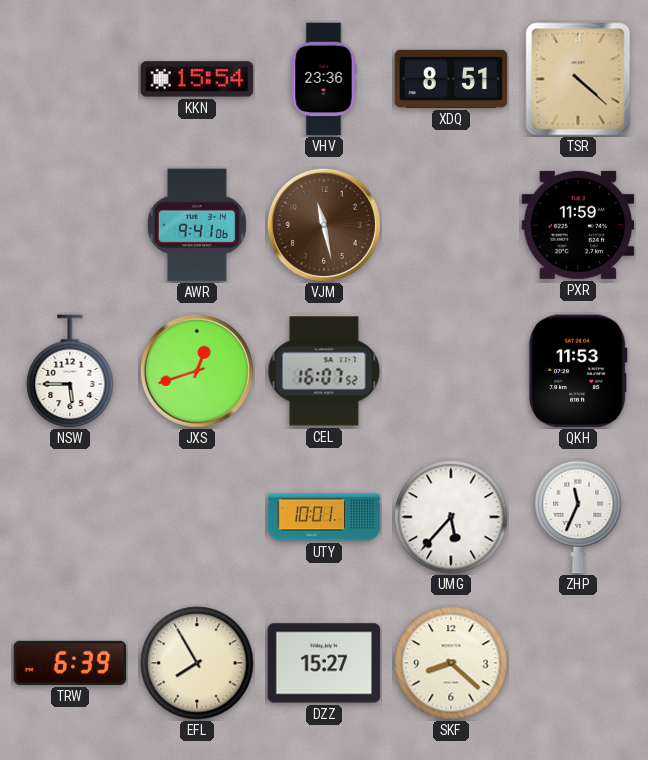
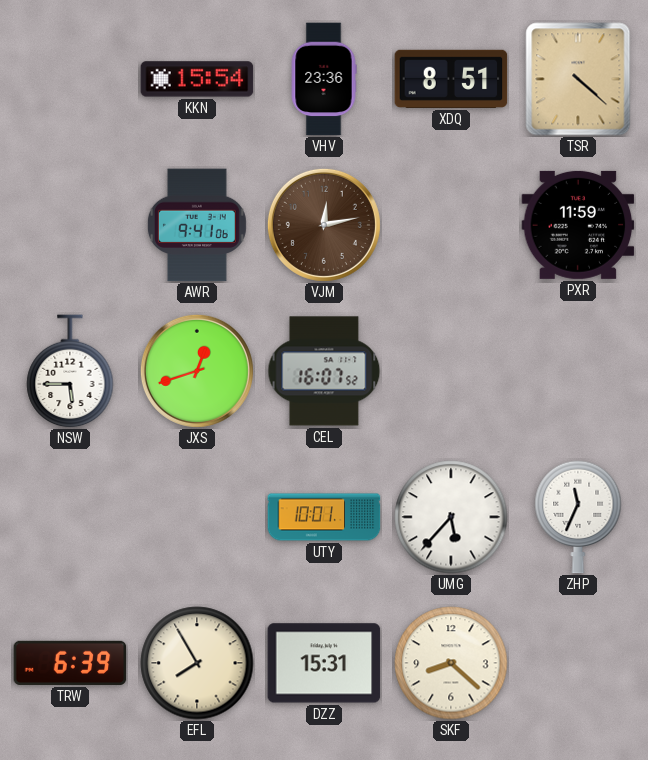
VJM: 11:28 -> 12:13
QKH: 11:53 -> none
DZZ: 15:27 -> 15:31
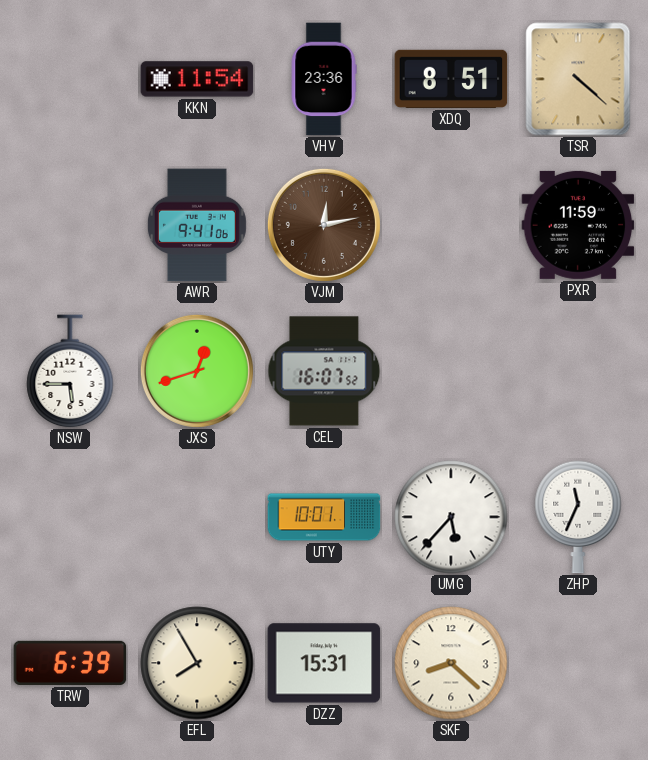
KKN: 15:54 -> 11:54
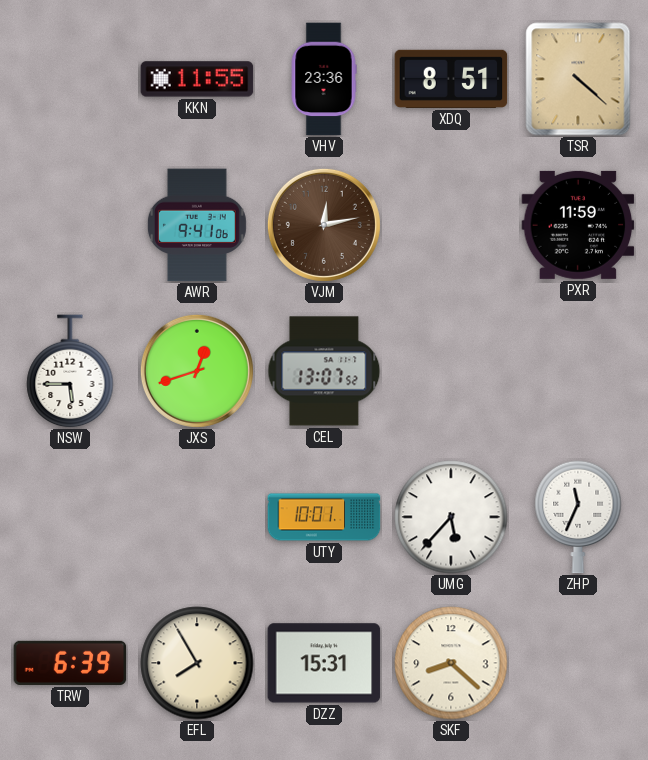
KKN: 11:54 -> 11:55
CEL: 16:07 -> 13:07
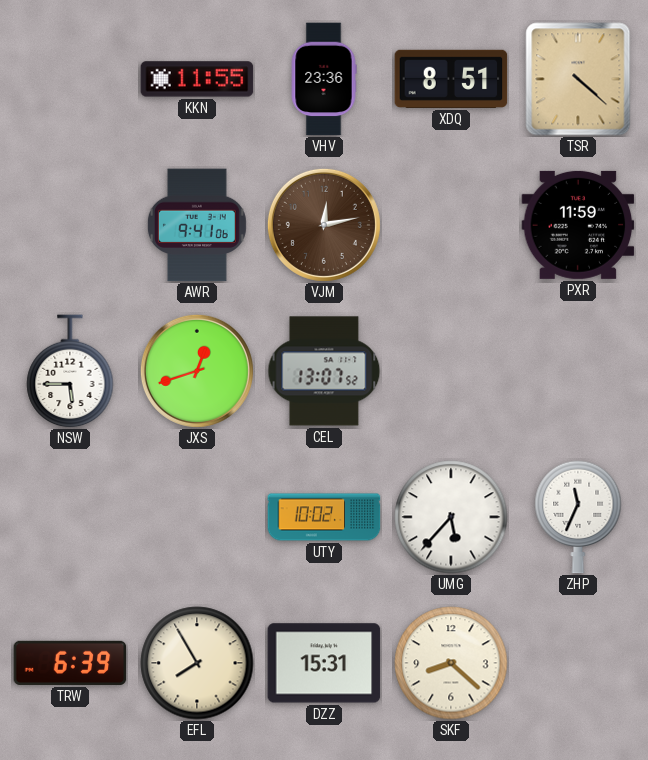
UTY: 10:01 -> 10:02
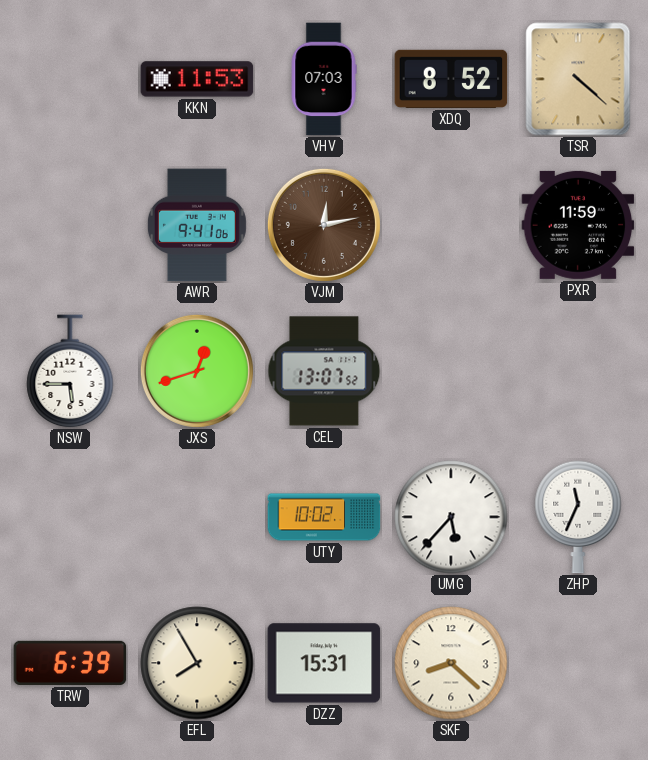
KKN: 11:55 -> 11:53
VHV: 23:36 -> 07:03
XDQ: 8:51 -> 8:52
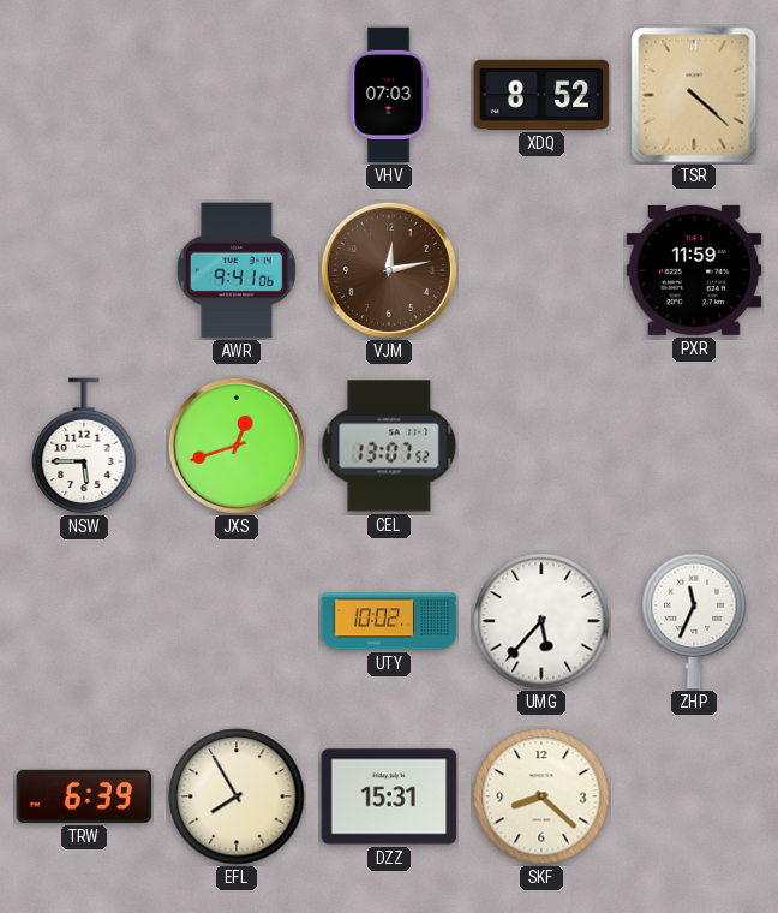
KKN: 11:53 -> none
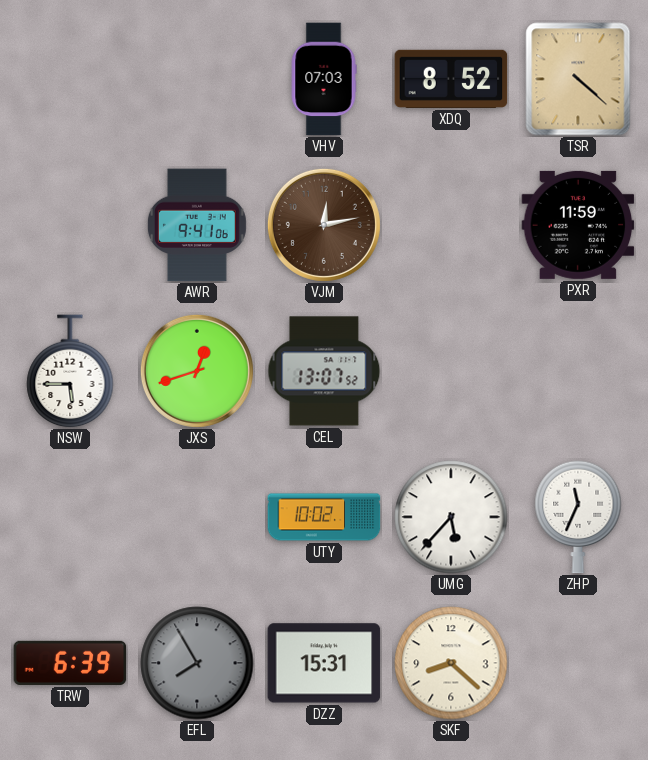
EFL dial: cream -> grey
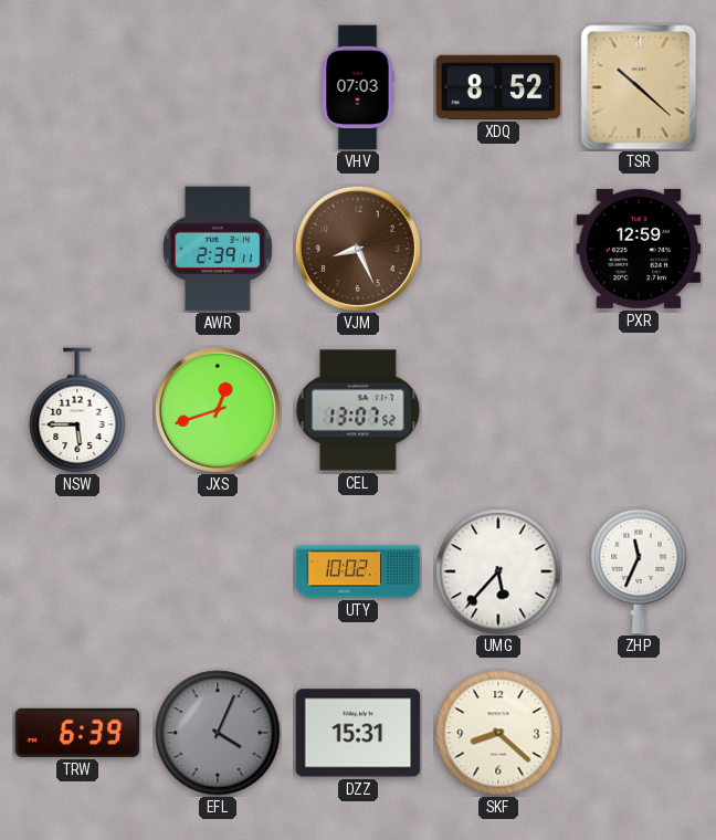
TSR: 4:22 -> 10:22
AWR: 9:41 -> 2:39
VJM: 12:13 -> 8:26
PXR: 11:59 -> 12:59
EFL: 7:55 -> 4:04
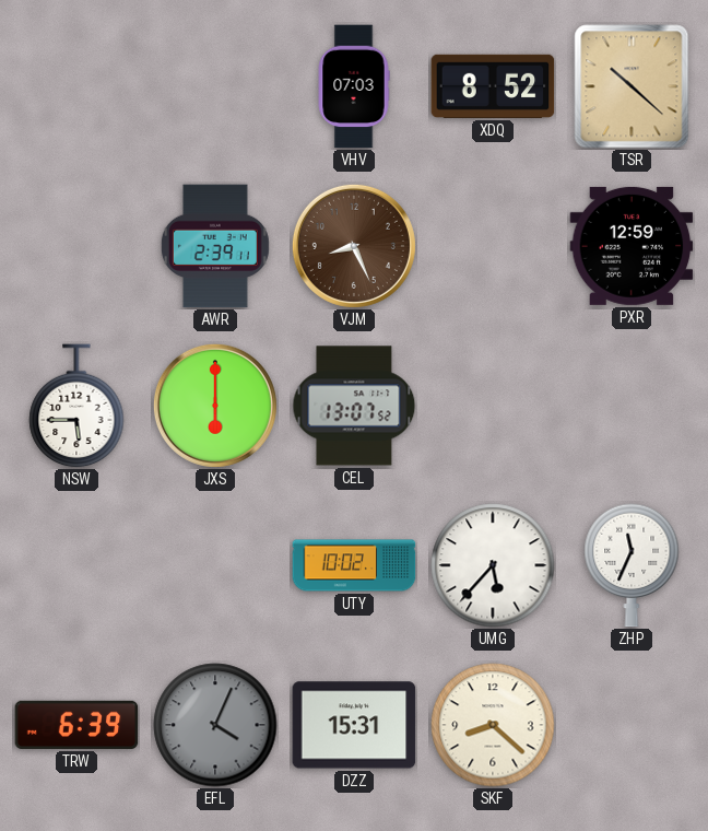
JXS: 12:42 -> 6:00
